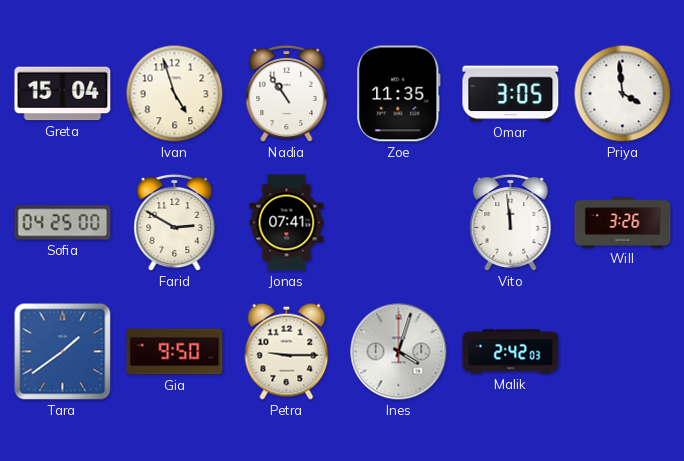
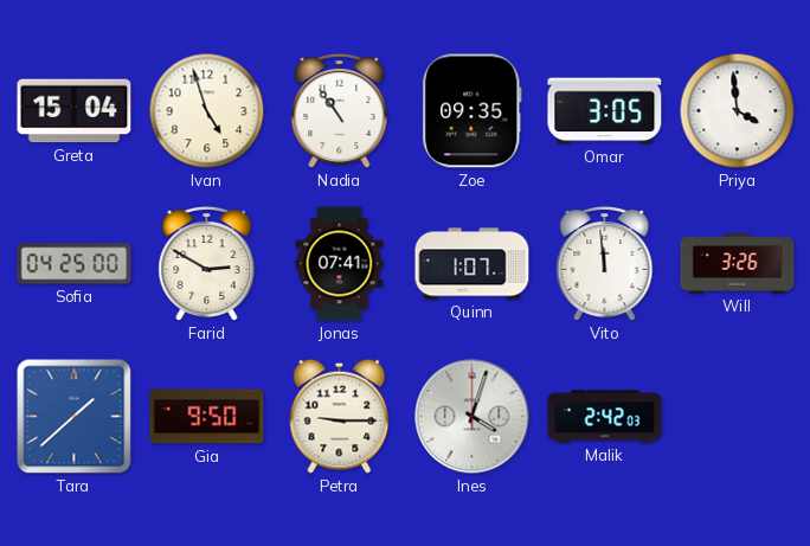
Zoe: 11:35 -> 09:35
Quinn: none -> 1:07
Tara: 1:39 -> 1:38
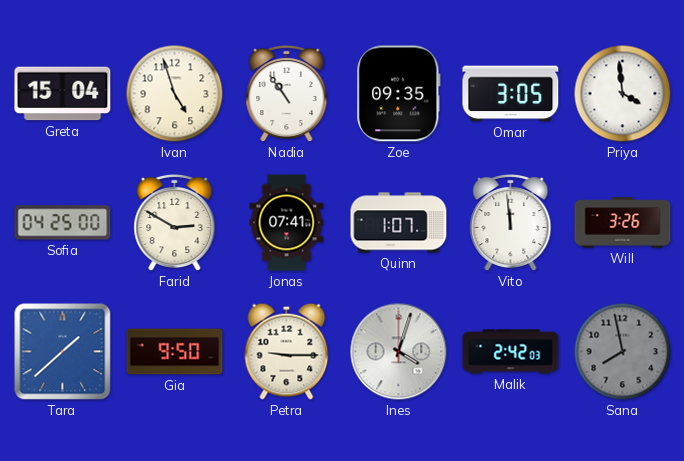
Sana: none -> 7:58
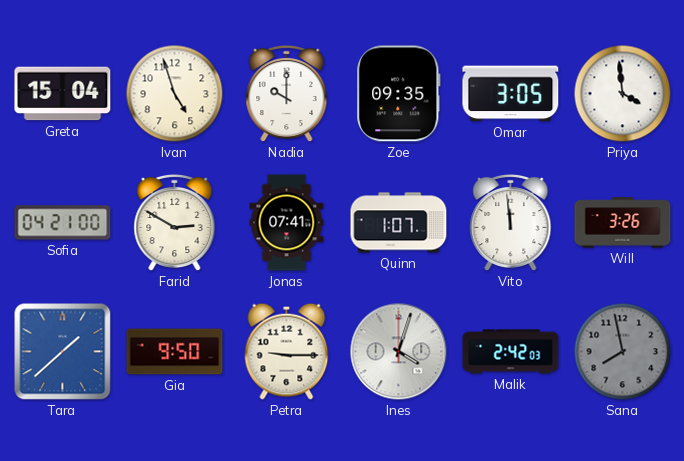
Nadia: 10:54 -> 10:00
Sofia: 04:25 -> 04:21
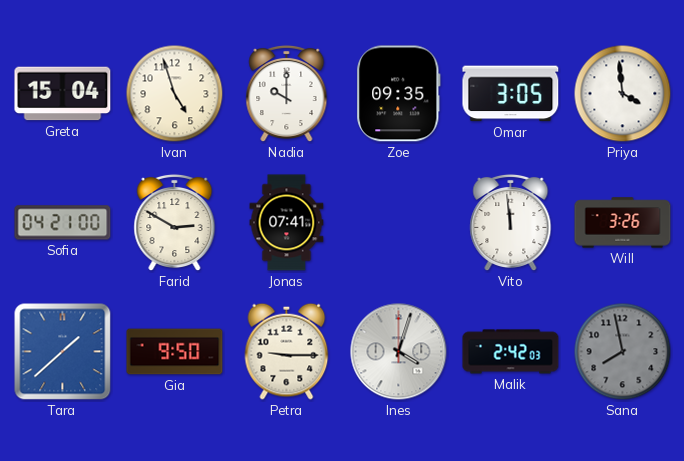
Quinn: 1:07 -> none
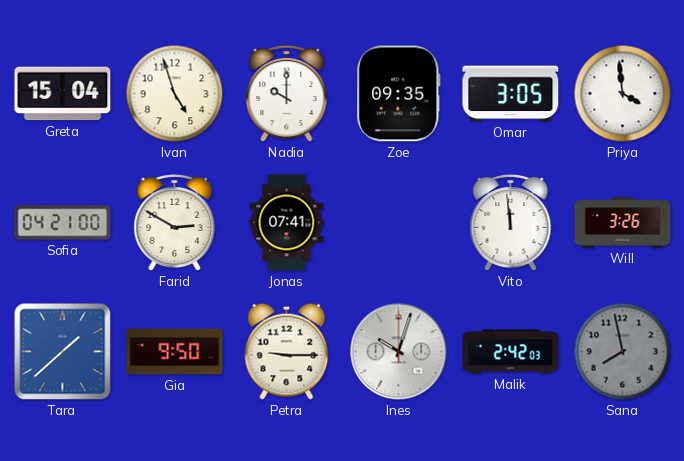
Ines: 4:03 -> 10:03
